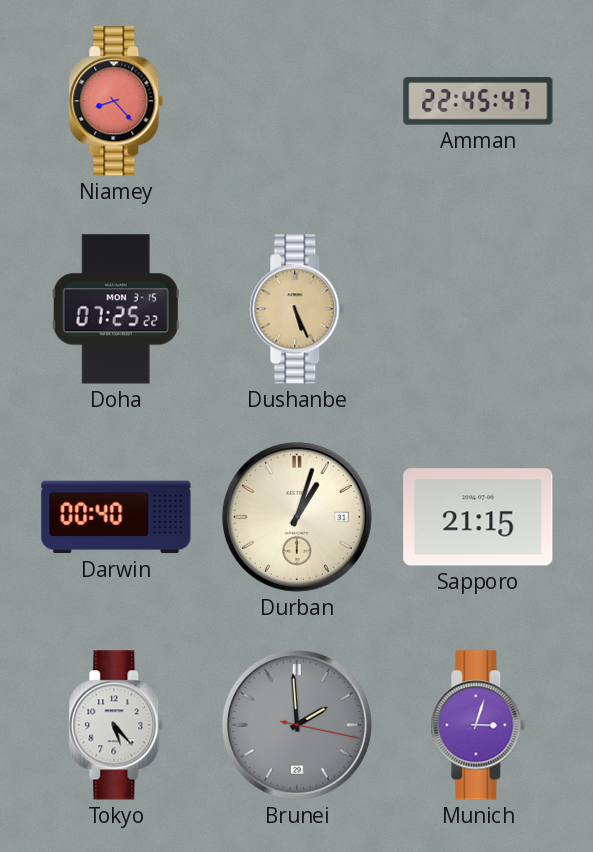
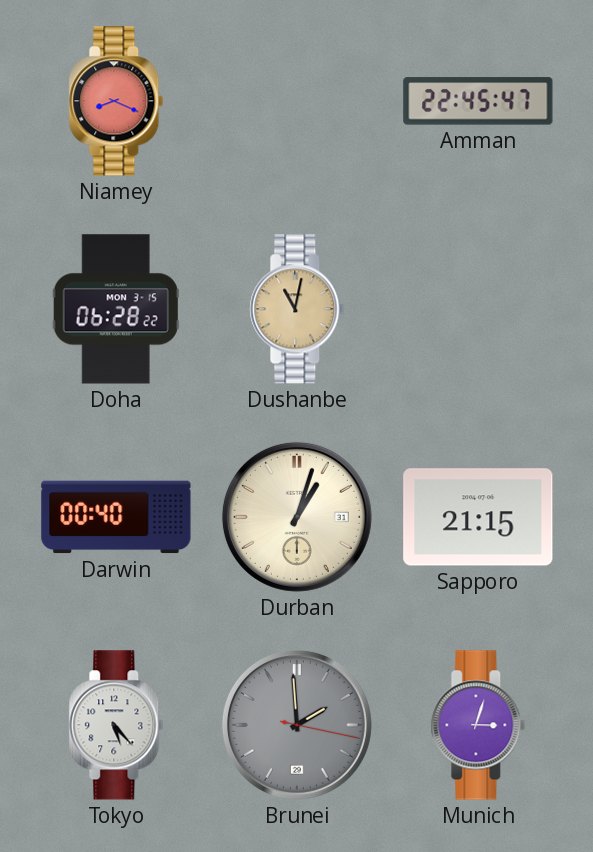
Niamey: 8:23 -> 8:19
Doha: 07:25 -> 06:28
Dushanbe: 5:26 -> 11:02
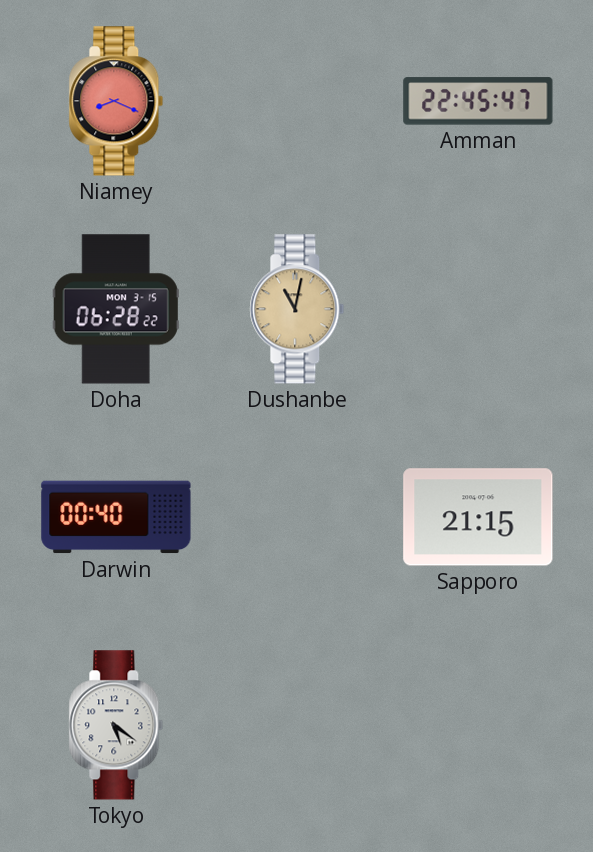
Durban: 1:03 -> none
Tokyo: 5:23 -> 5:21
Brunei: 1:59 -> none
Munich: 3:03 -> none
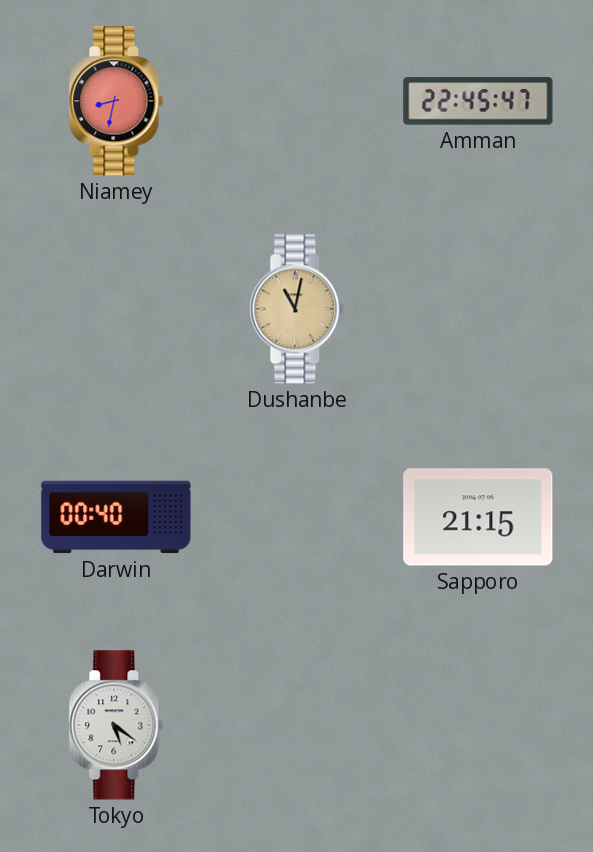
Niamey: 8:19 -> 8:32
Doha: 06:28 -> none
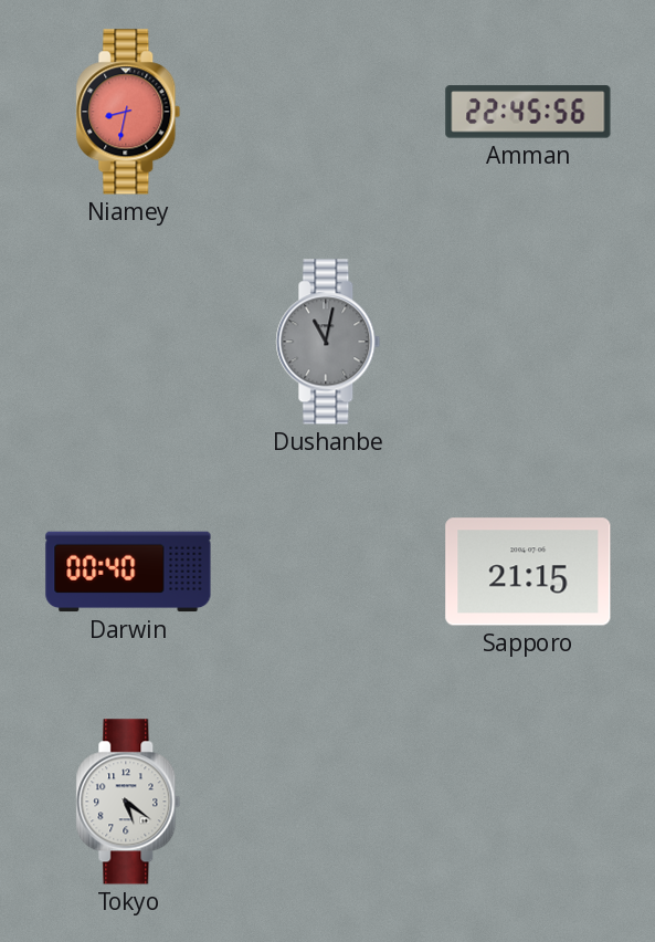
Amman: 22:45:47 -> 22:45:56
Dushanbe dial: champagne -> grey
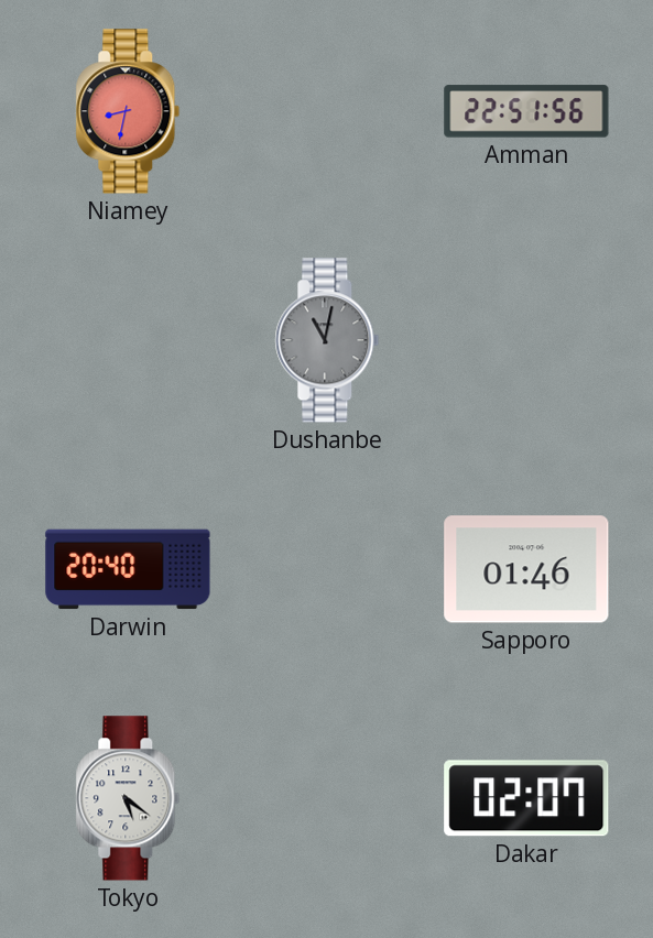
Amman: 22:45 -> 22:51
Darwin: 00:40 -> 20:40
Sapporo: 21:15 -> 01:46
Dakar: none -> 02:07
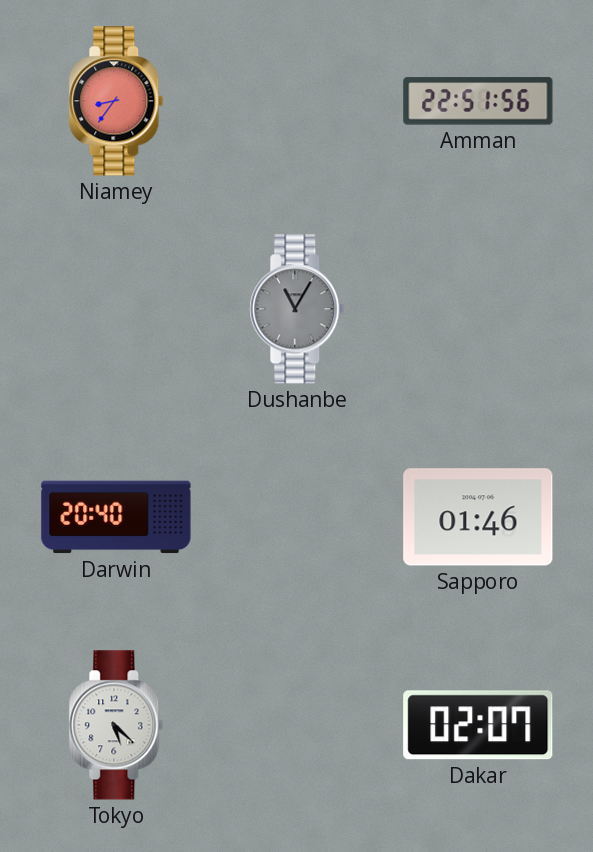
Niamey: 8:32 -> 8:36
Dushanbe: 11:02 -> 11:05
Tokyo: 5:21 -> 5:22
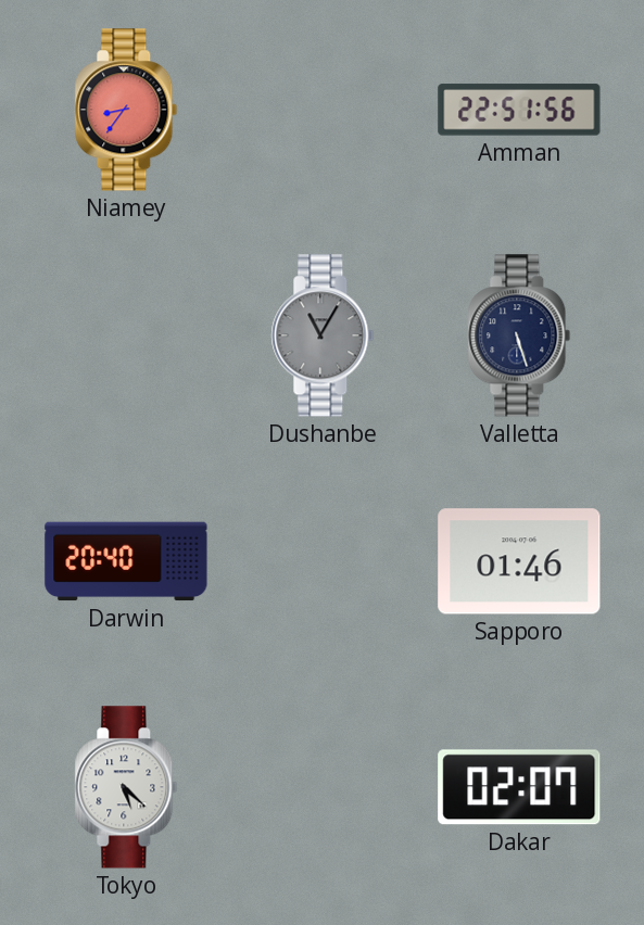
Valletta: none -> 5:27
